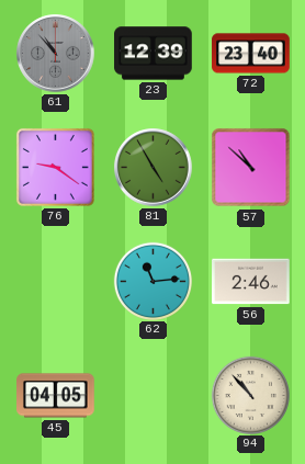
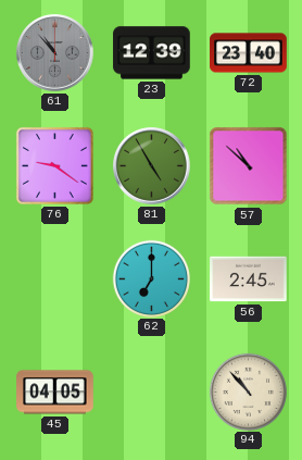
62: 11:14 -> 7:00
56: 2:46 -> 2:45
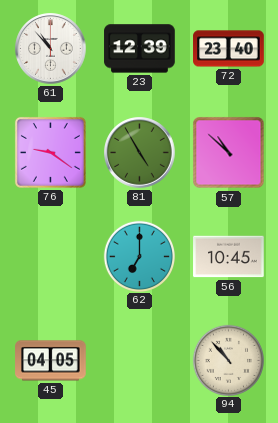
61 dial: grey -> white
56: 2:45 -> 10:45
